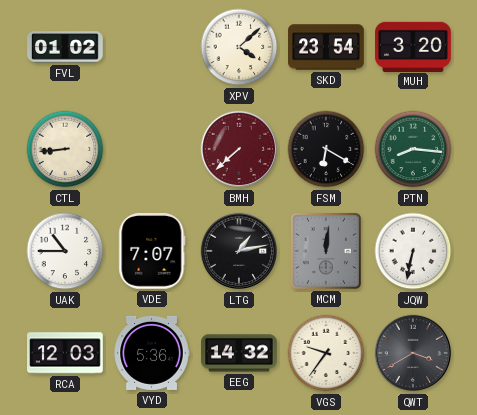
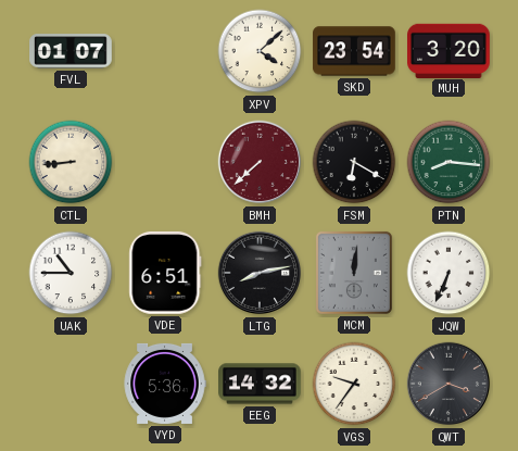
FVL: 01:02 -> 01:07
VDE: 7:07 -> 6:51
LTG: 1:13 -> 8:13
JQW: 6:32 -> 6:34
RCA: 12:03 -> none
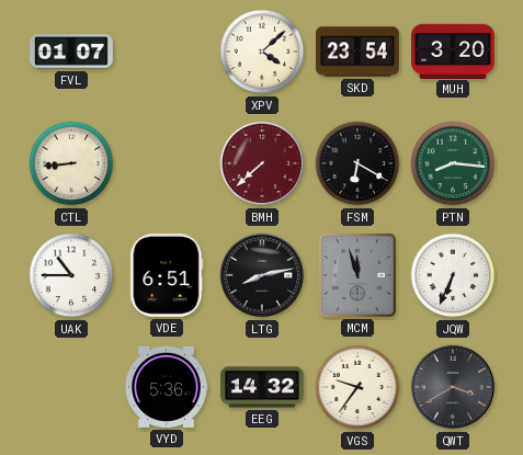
MCM: 12:01 -> 11:57
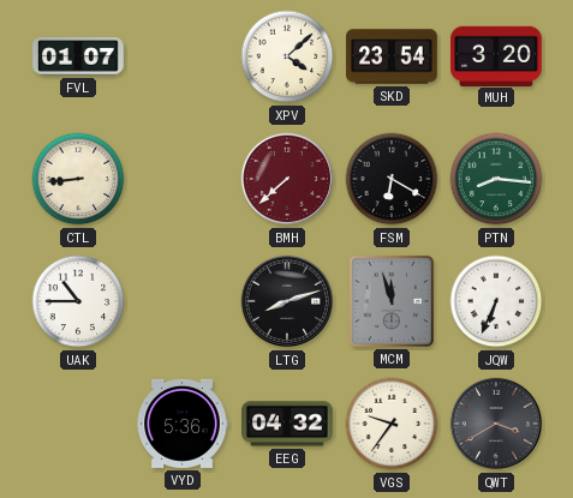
VDE: 6:51 -> none
LTG: 8:13 -> 8:12
EEG: 14:32 -> 04:32
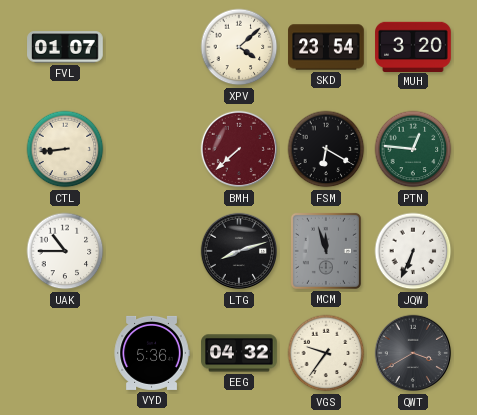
PTN: 8:16 -> 12:46
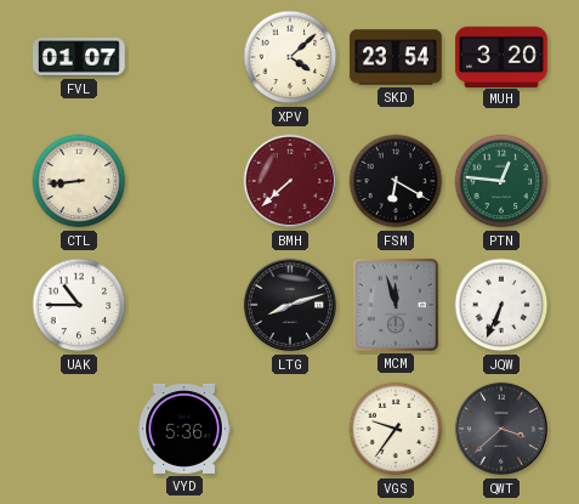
EEG: 04:32 -> none
QWT: 3:40 -> 3:38
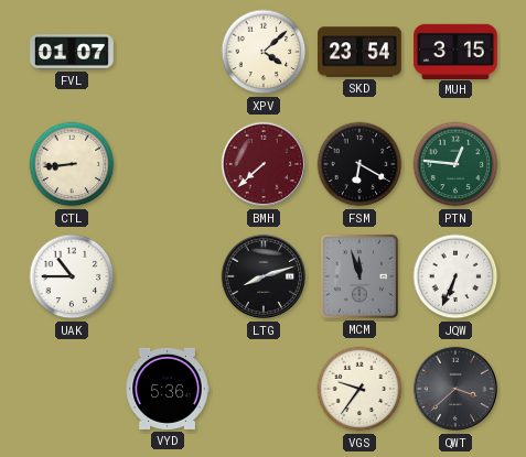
MUH: 3:20 -> 3:15
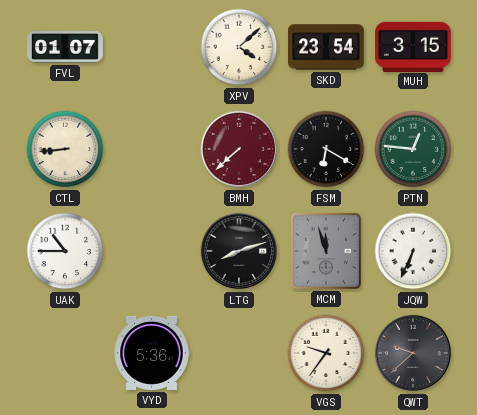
QWT: 3:38 -> 9:38
